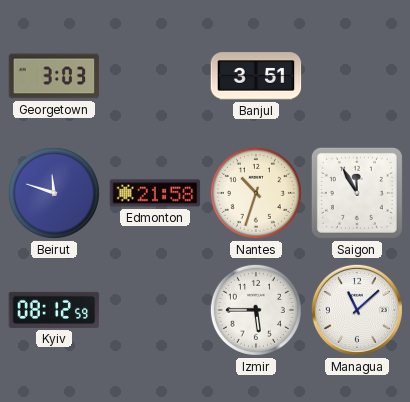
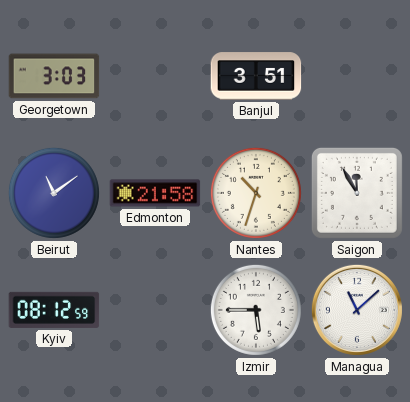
Beirut: 11:48 -> 11:09
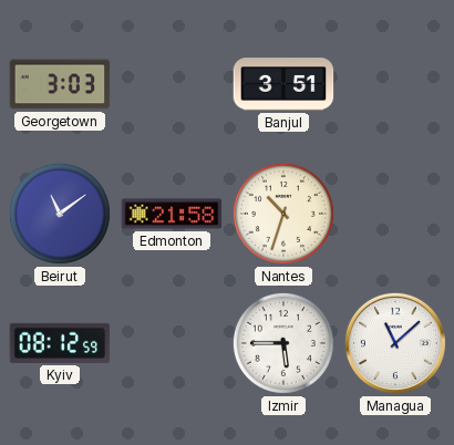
Saigon: 11:55 -> none
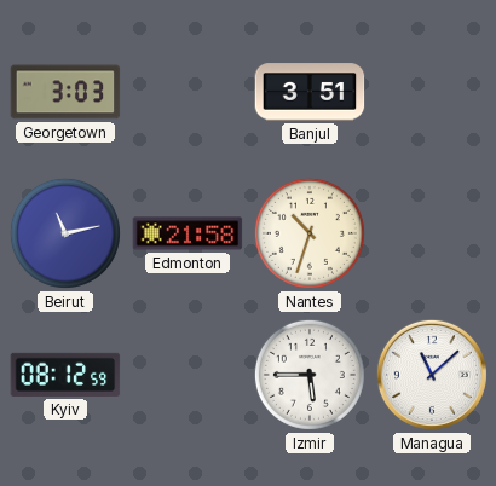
Beirut: 11:09 -> 11:13
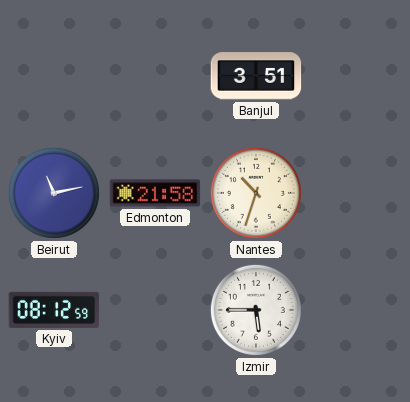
Georgetown: 3:03 -> none
Managua: 11:08 -> none
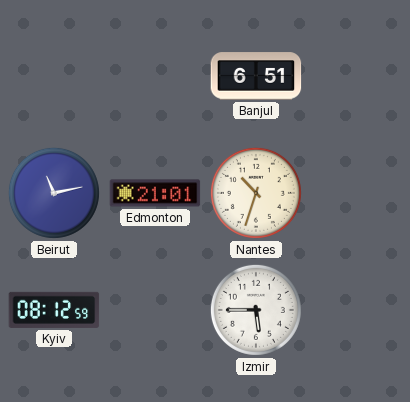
Banjul: 3:51 -> 6:51
Edmonton: 21:58 -> 21:01
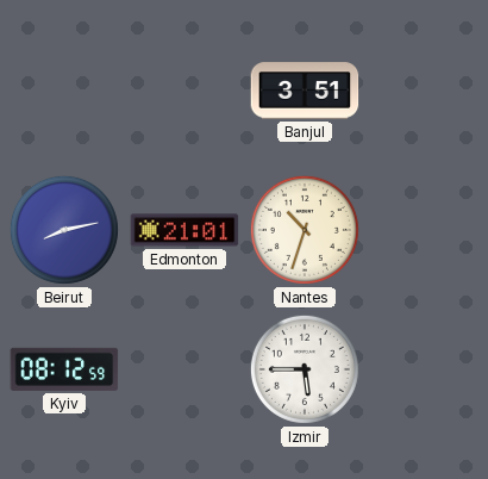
Banjul: 6:51 -> 3:51
Beirut: 11:13 -> 8:13
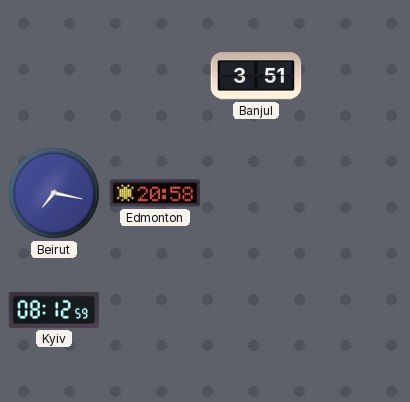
Beirut: 8:13 -> 7:17
Edmonton: 21:01 -> 20:58
Nantes: 10:33 -> none
Izmir: 5:45 -> none
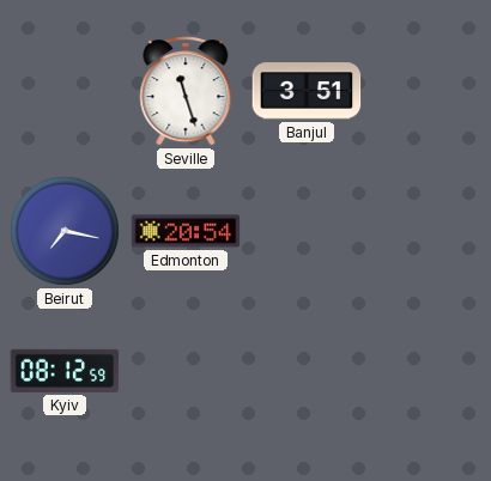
Seville: none -> 11:27
Edmonton: 20:58 -> 20:54
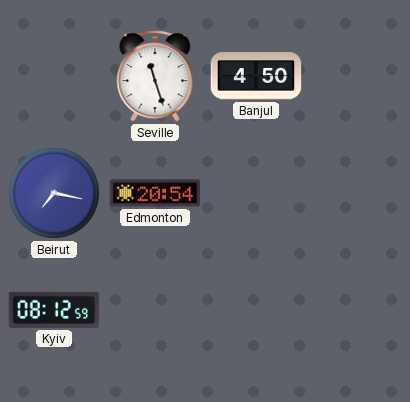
Banjul: 3:51 -> 4:50
